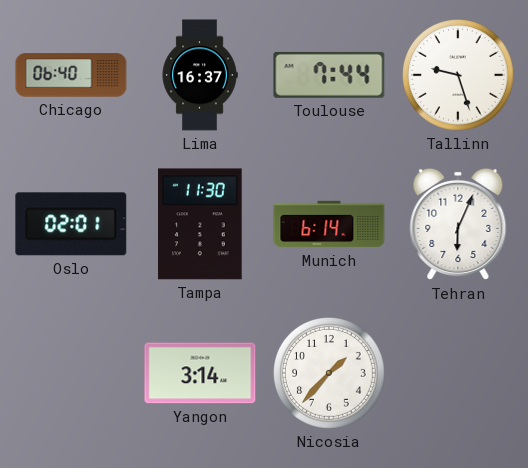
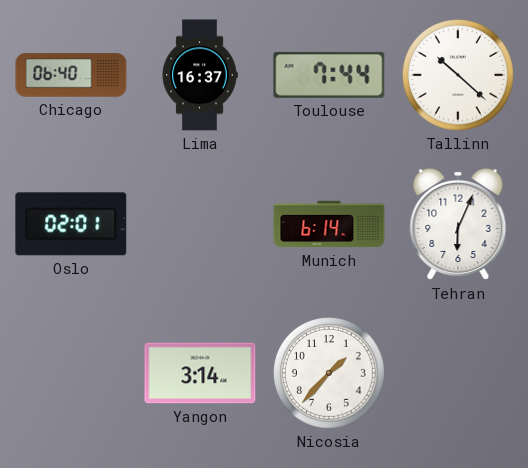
Tallinn: 9:27 -> 10:22
Tampa: 11:30 -> none
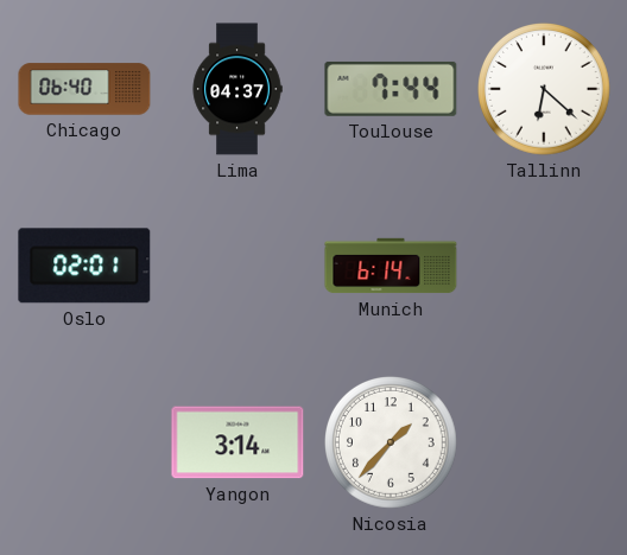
Lima: 16:37 -> 04:37
Tallinn: 10:22 -> 6:22
Tehran: 6:04 -> none
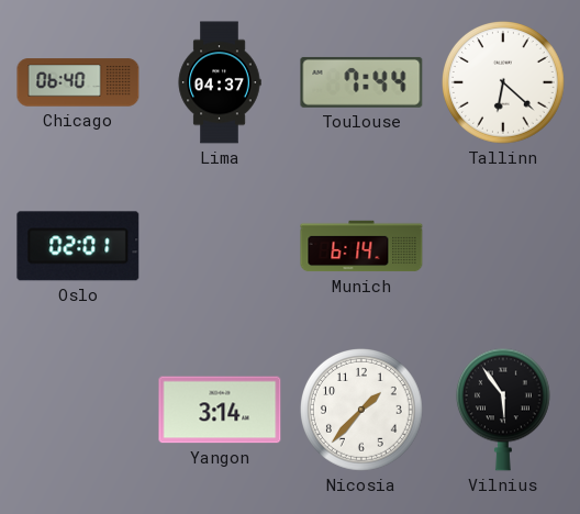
Vilnius: none -> 5:54
